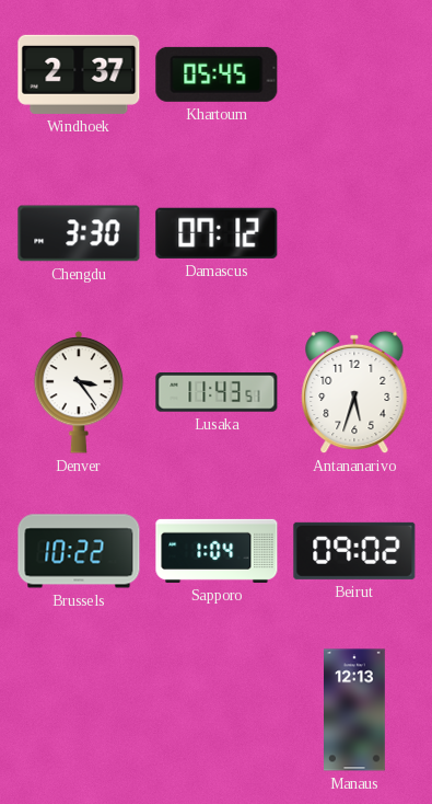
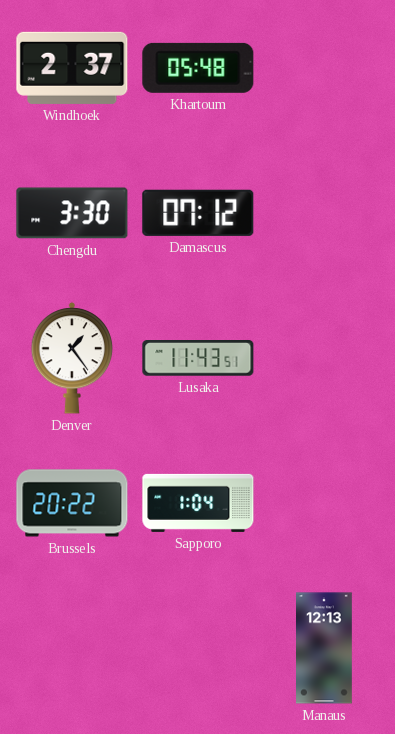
Khartoum: 05:45 -> 05:48
Denver: 3:24 -> 1:24
Antananarivo: 5:33 -> none
Brussels: 10:22 -> 20:22
Beirut: 09:02 -> none
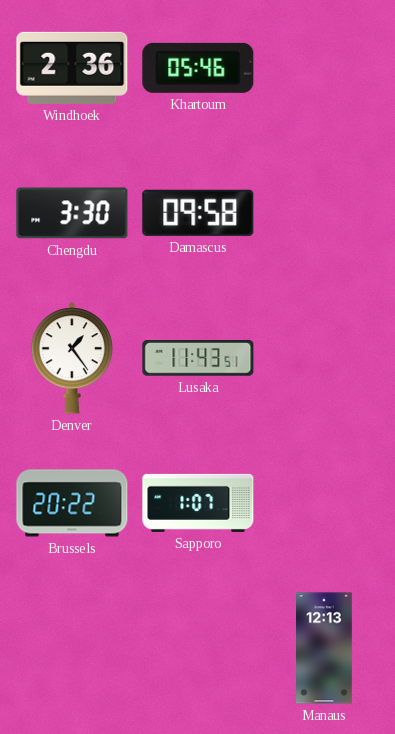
Windhoek: 2:37 -> 2:36
Khartoum: 05:48 -> 05:46
Damascus: 07:12 -> 09:58
Sapporo: 1:04 -> 1:07
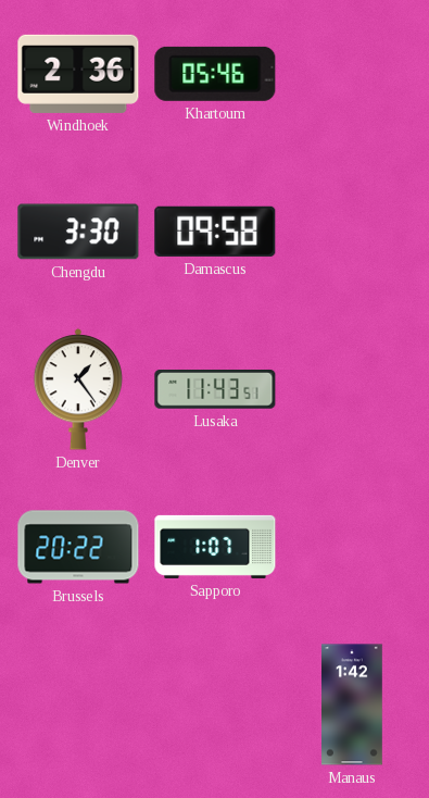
Manaus: 12:13 -> 1:42
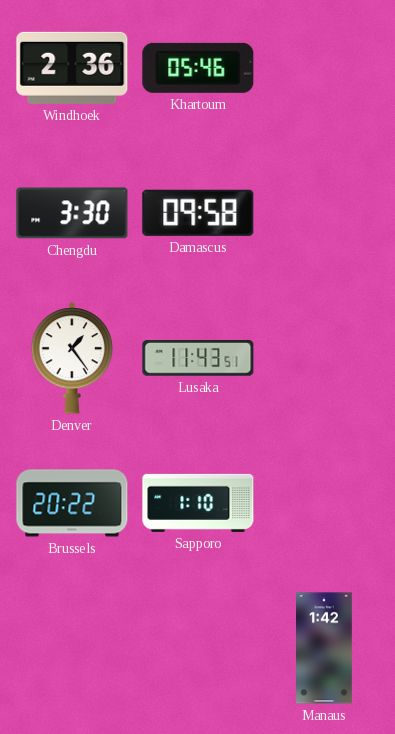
Sapporo: 1:07 -> 1:10
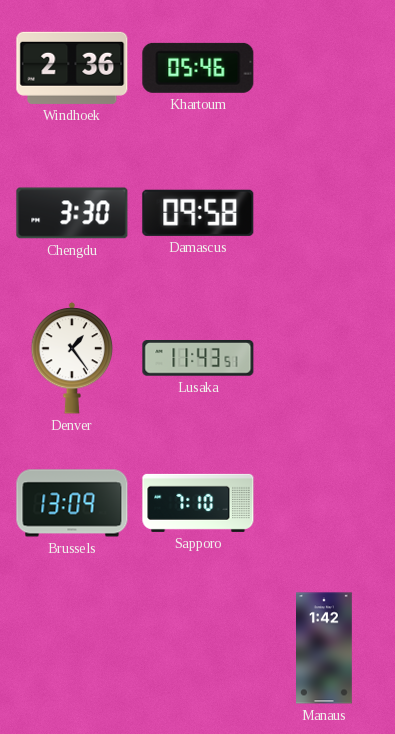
Brussels: 20:22 -> 13:09
Sapporo: 1:10 -> 7:10
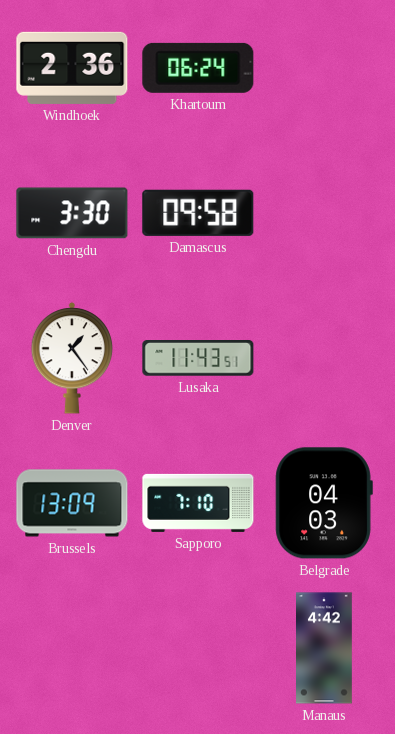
Khartoum: 05:46 -> 06:24
Belgrade: none -> 04:03
Manaus: 1:42 -> 4:42
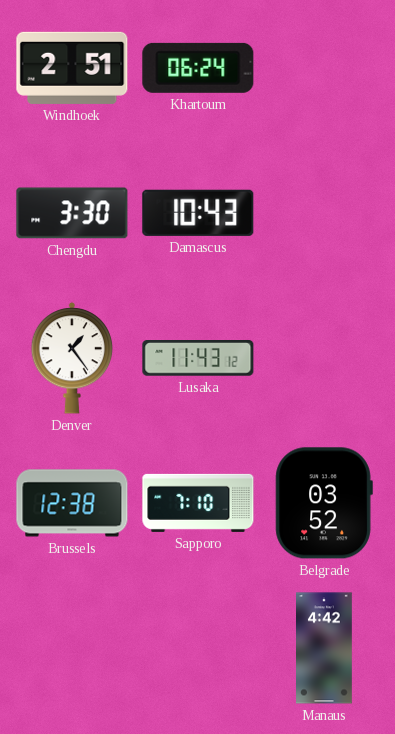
Windhoek: 2:36 -> 2:51
Damascus: 09:58 -> 10:43
Lusaka: 11:43:51 -> 11:43:12
Brussels: 13:09 -> 12:38
Belgrade: 04:03 -> 03:52
